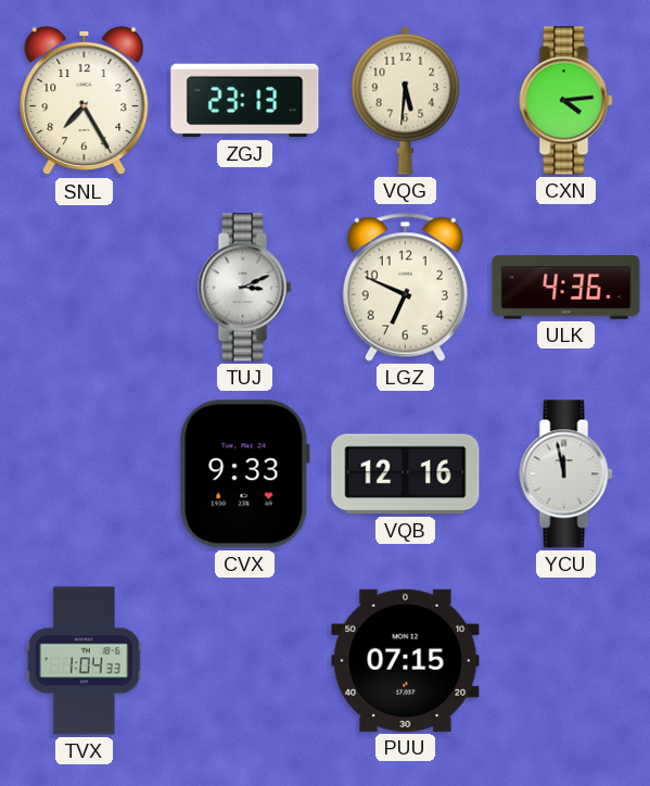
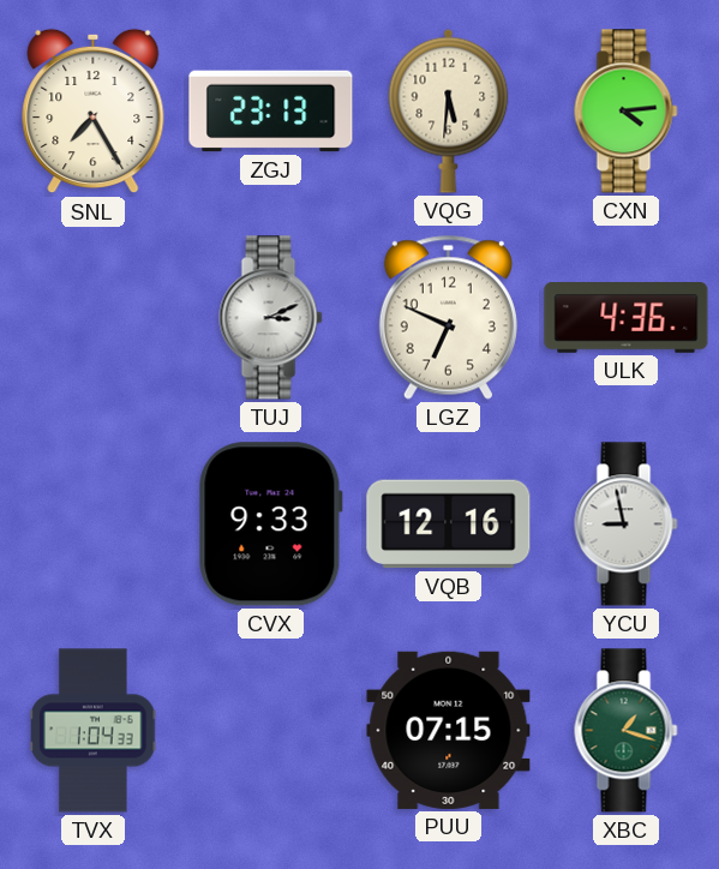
YCU: 11:58 -> 8:58
XBC: none -> 1:18
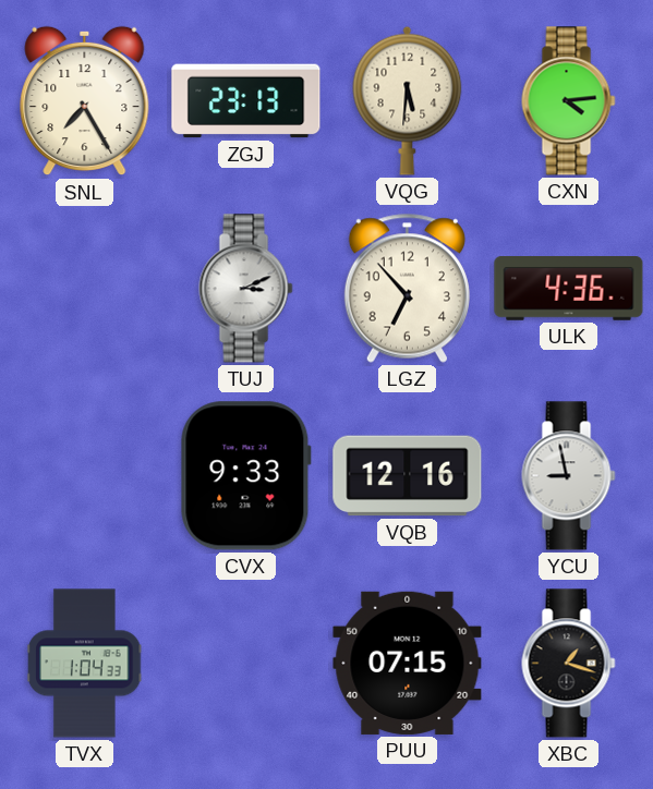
LGZ: 6:49 -> 6:53
XBC dial: green -> black
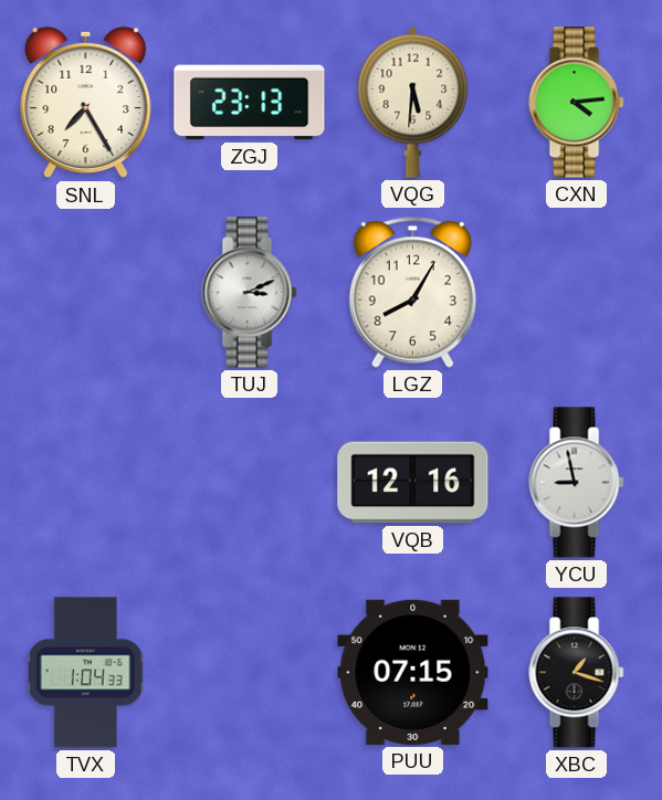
LGZ: 6:53 -> 8:05
ULK: 4:36 -> none
CVX: 9:33 -> none
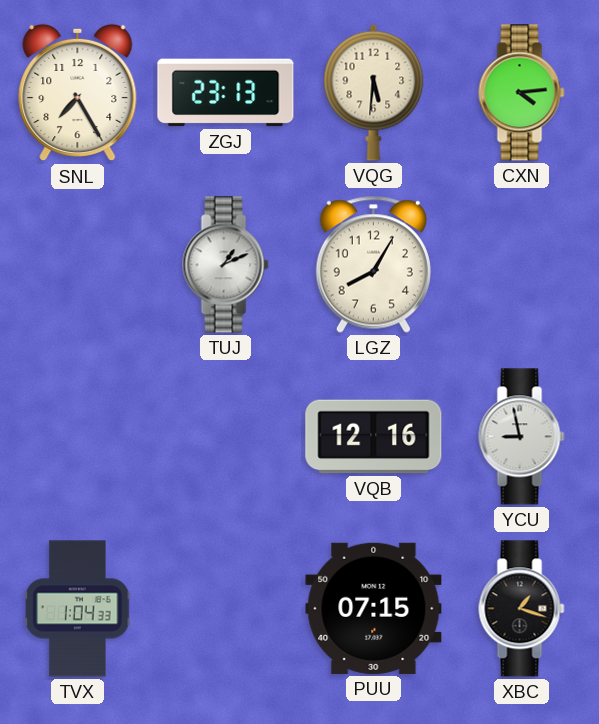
TUJ: 3:11 -> 1:11
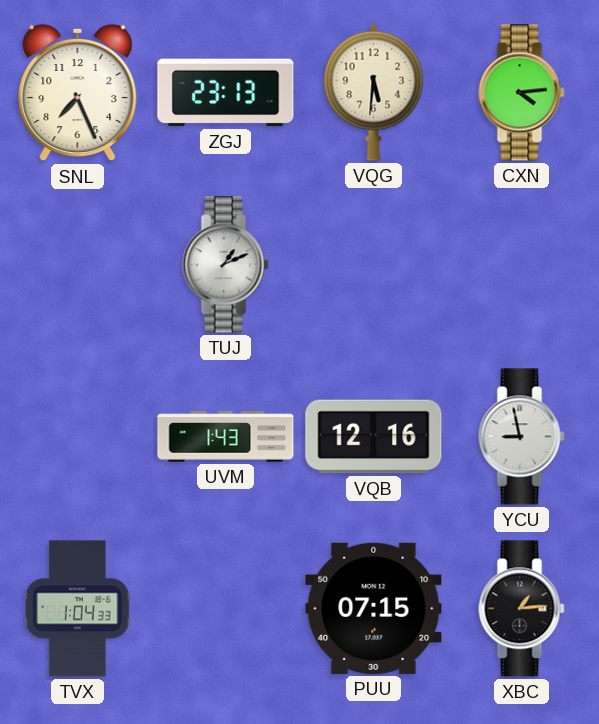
SNL: 7:25 -> 7:26
LGZ: 8:05 -> none
UVM: none -> 1:43
XBC: 1:18 -> 1:14
